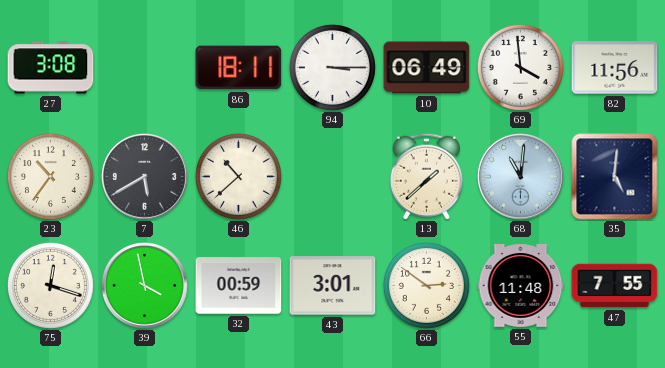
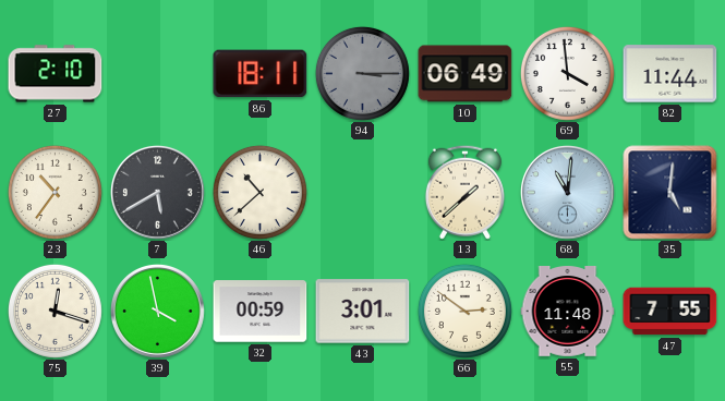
27: 3:08 -> 2:10
94 dial: white -> grey
82: 11:56 -> 11:44
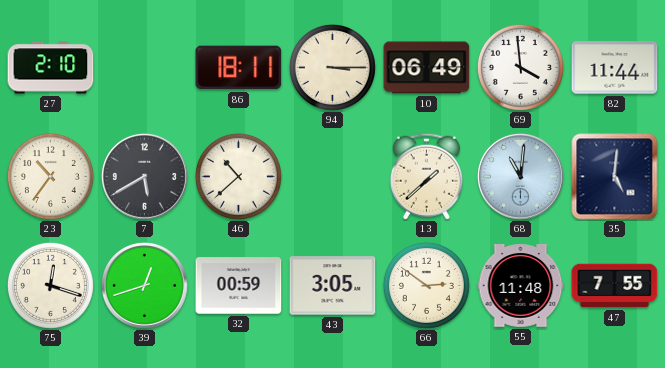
94 dial: grey -> cream
39: 3:58 -> 12:42
43: 3:01 -> 3:05
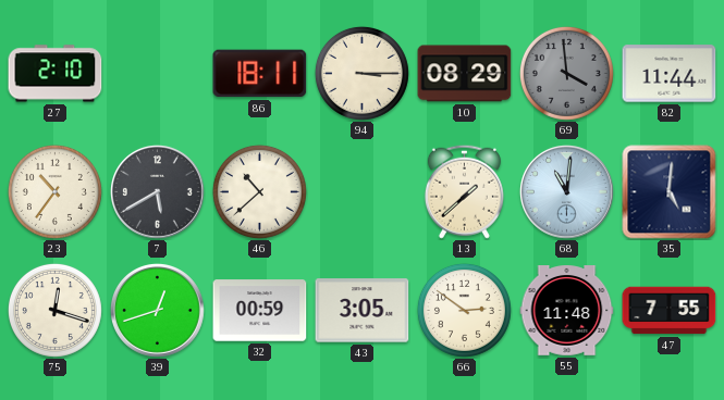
10: 06:49 -> 08:29
69 dial: white -> grey
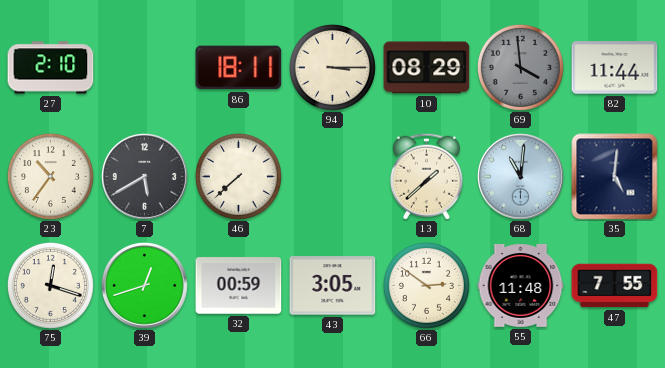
46: 10:38 -> 7:38
